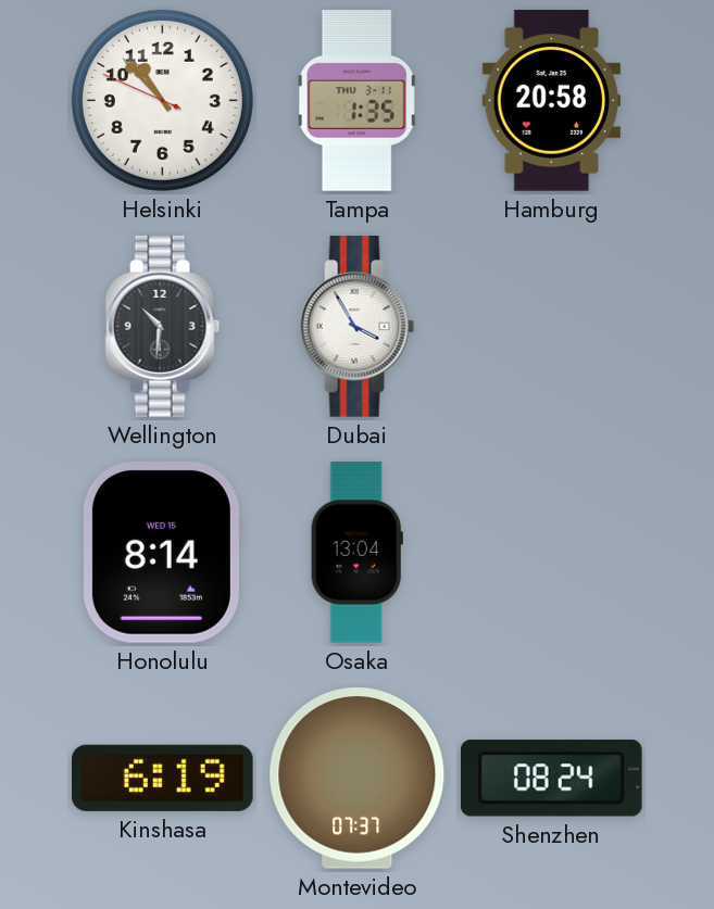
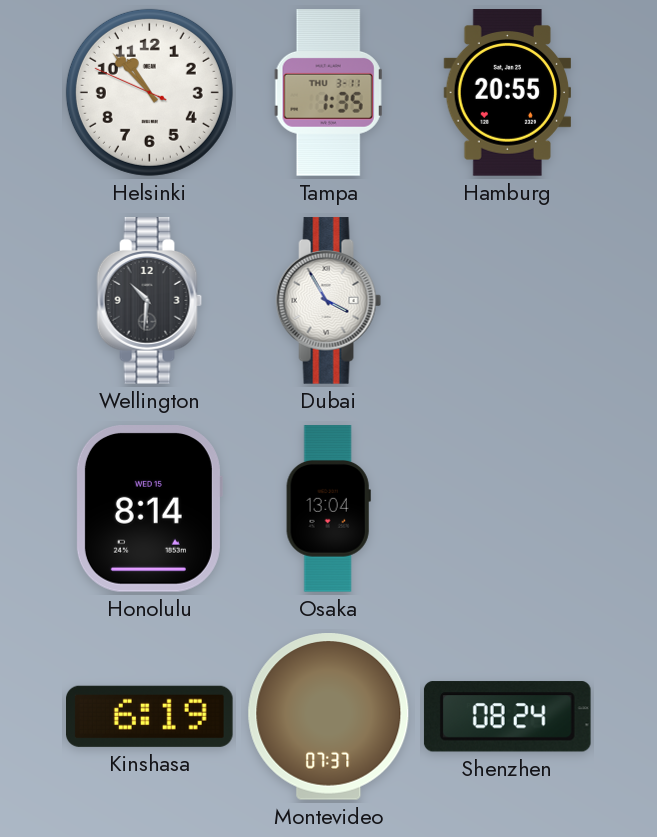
Hamburg: 20:58 -> 20:55
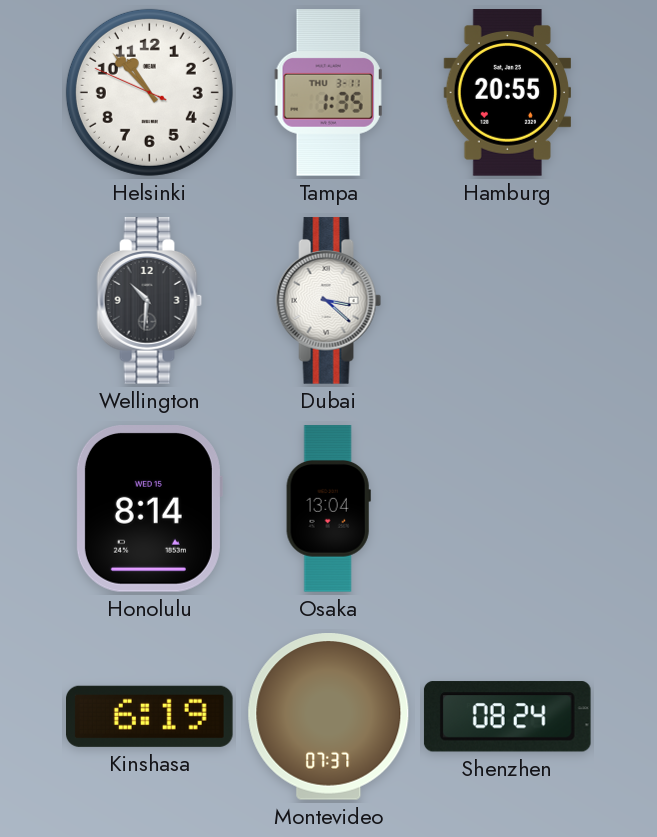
Dubai: 3:55 -> 3:22
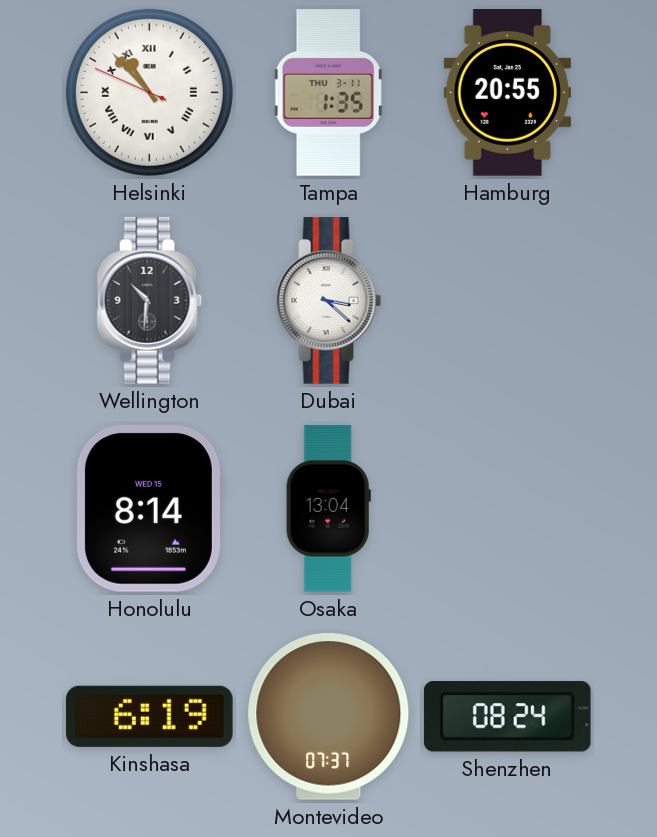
Helsinki numerals: Arabic -> Roman
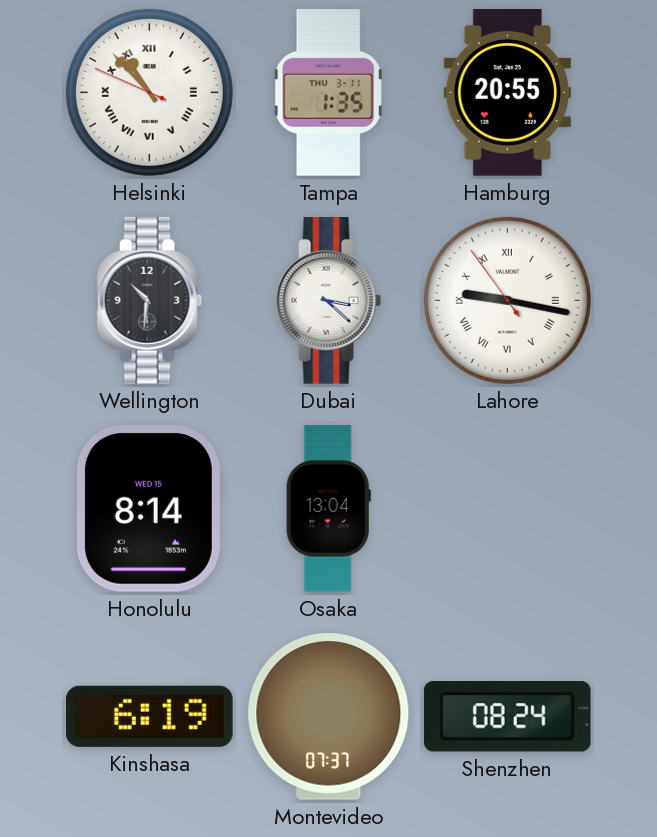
Lahore: none -> 9:16
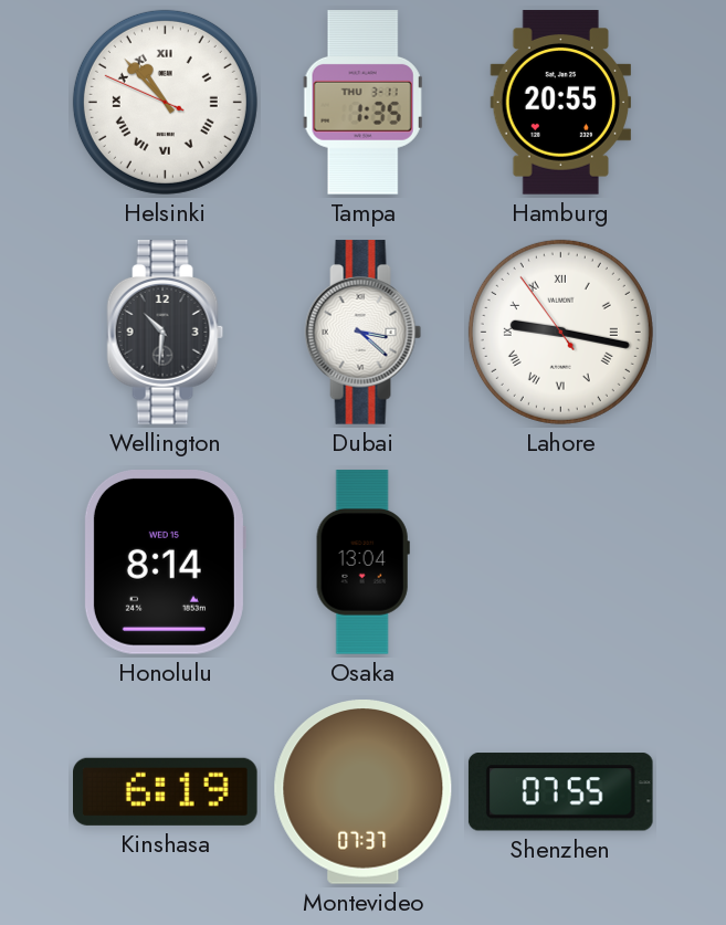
Shenzhen: 08:24 -> 07:55
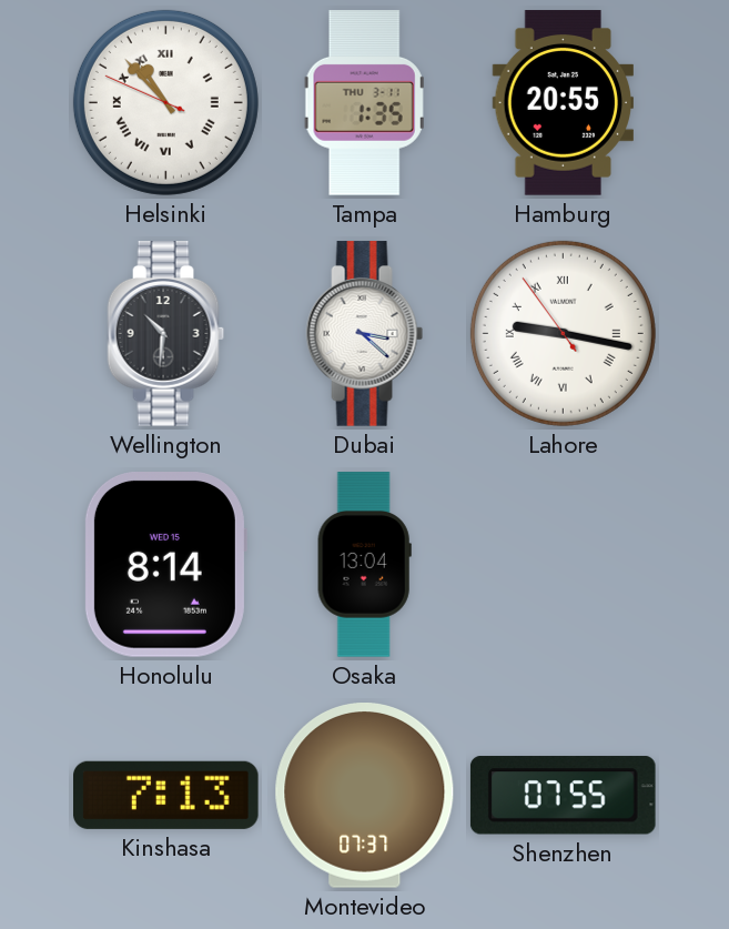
Kinshasa: 6:19 -> 7:13
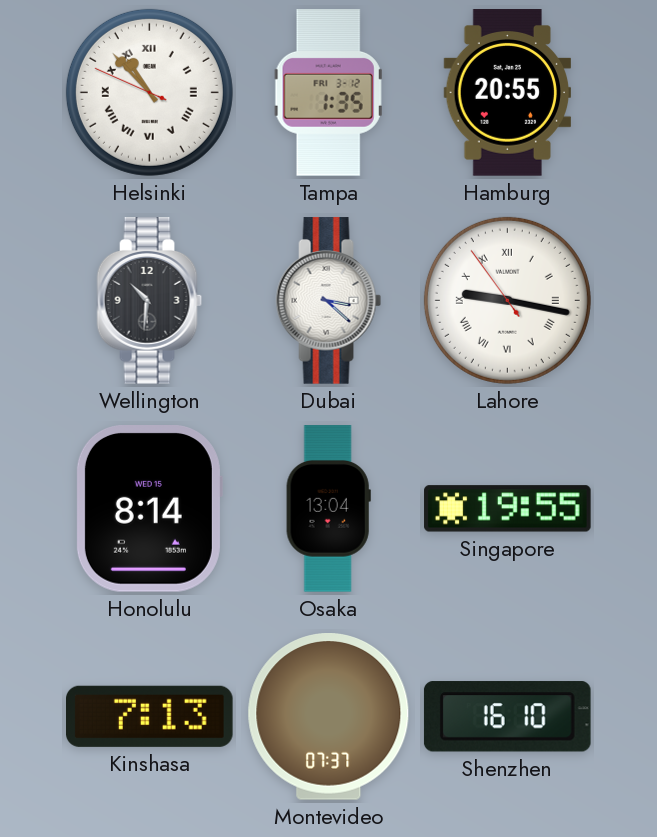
Tampa date: THU 3-11 -> FRI 3-12
Singapore: none -> 19:55
Shenzhen: 07:55 -> 16:10
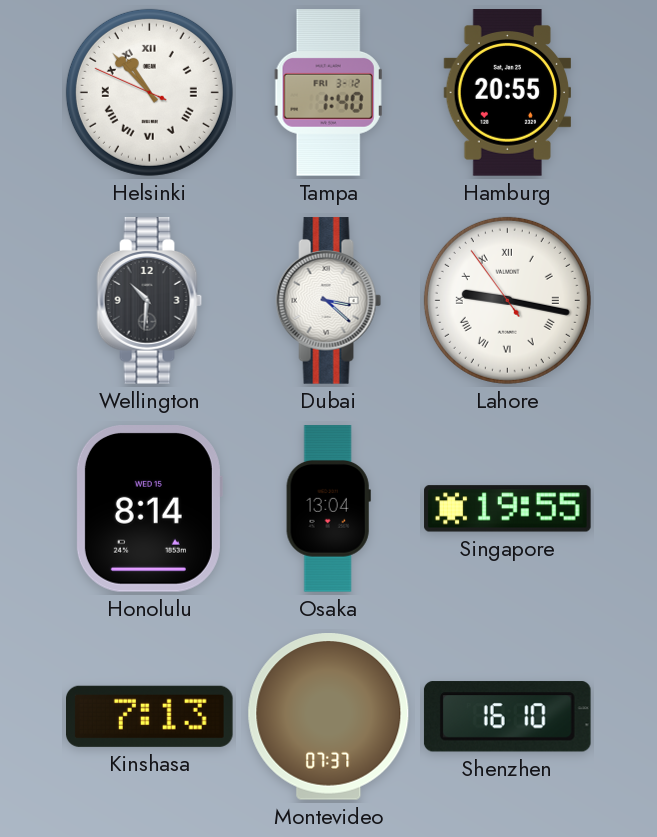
Tampa: 1:35 -> 1:40
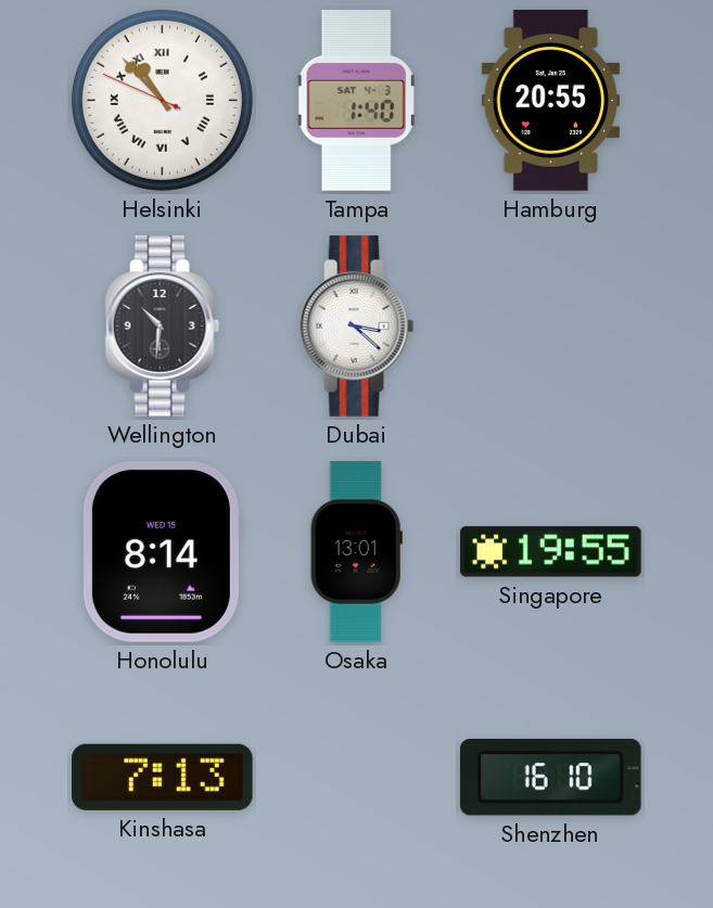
Tampa date: FRI 3-12 -> SAT 4-3
Lahore: 9:16 -> none
Osaka: 13:04 -> 13:01
Montevideo: 07:37 -> none
